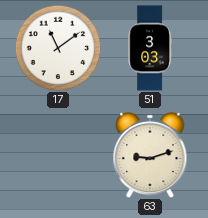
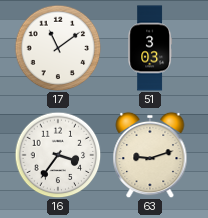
16: none -> 3:36
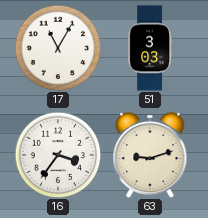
17: 11:09 -> 11:05
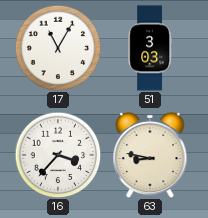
16: 3:36 -> 3:37
63: 9:12 -> 8:47
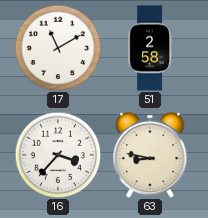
17: 11:05 -> 11:10
51: 3:03 -> 2:58
